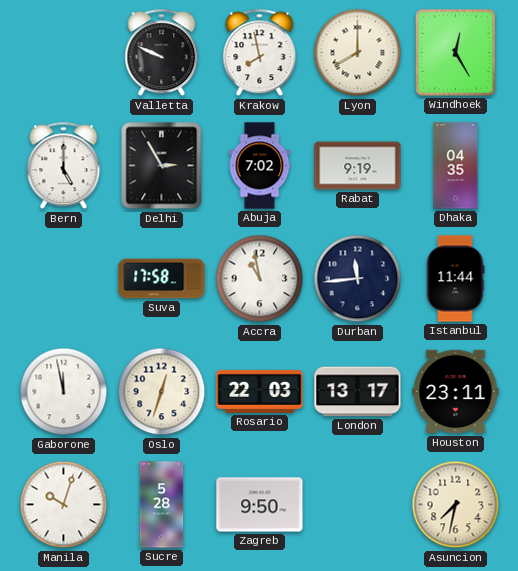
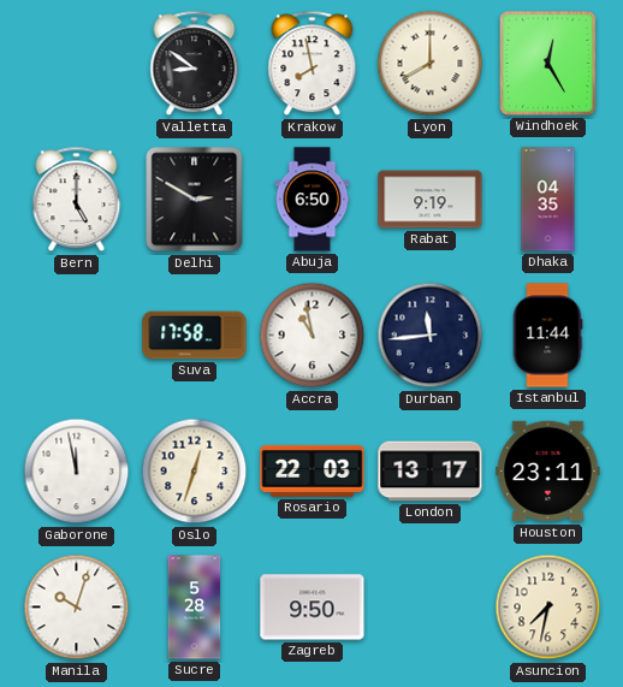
Valletta: 9:49 -> 8:51
Delhi: 2:55 -> 2:50
Abuja: 7:02 -> 6:50
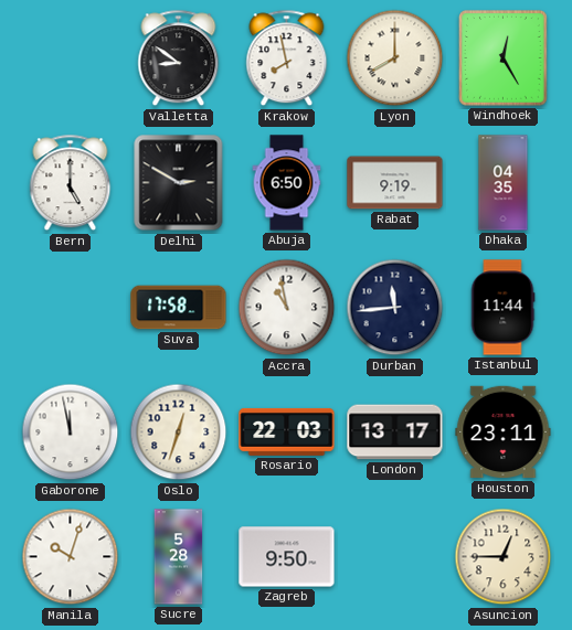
Asuncion: 7:32 -> 12:45
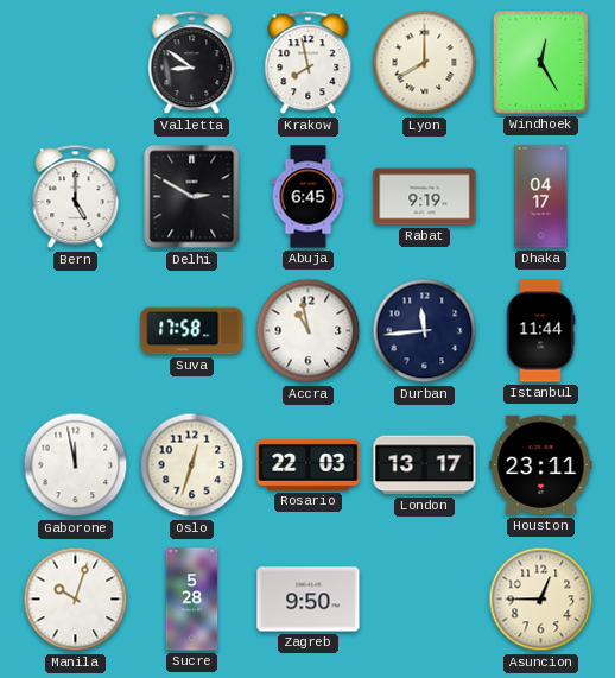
Abuja: 6:50 -> 6:45
Dhaka: 04:35 -> 04:17
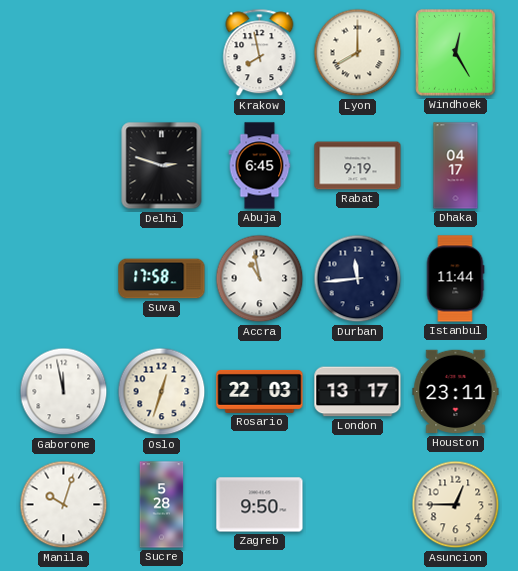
Valletta: 8:51 -> none
Bern: 5:00 -> none
Delhi: 2:50 -> 2:48
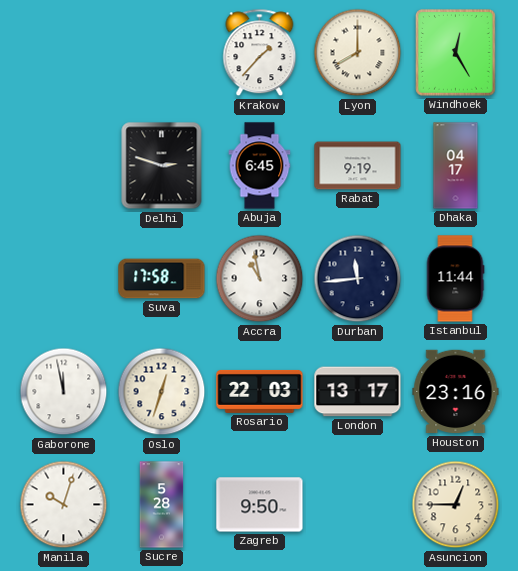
Krakow: 7:58 -> 1:37
Houston: 23:11 -> 23:16
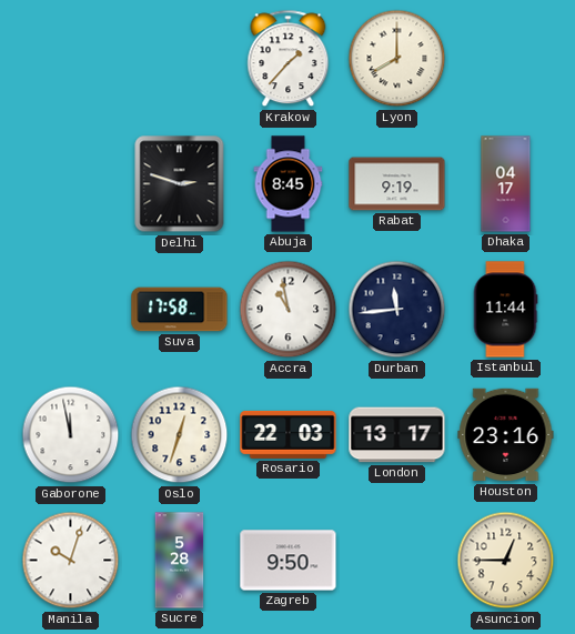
Windhoek: 12:25 -> none
Abuja: 6:45 -> 8:45
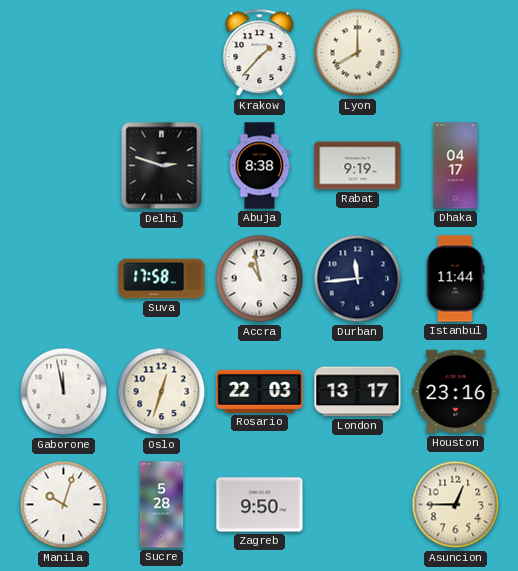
Abuja: 8:45 -> 8:38
